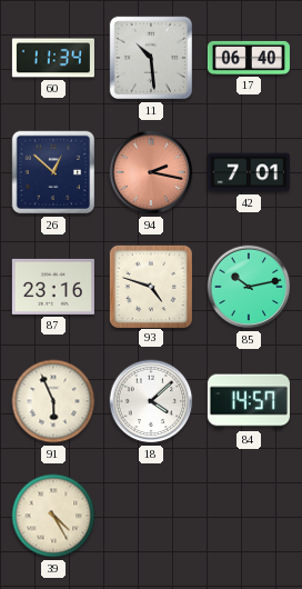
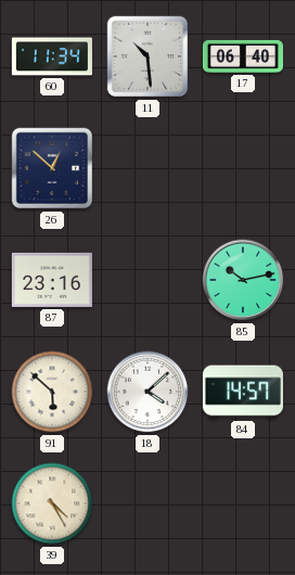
94: 2:17 -> none
42: 7:01 -> none
93: 4:48 -> none
91: 5:56 -> 5:52
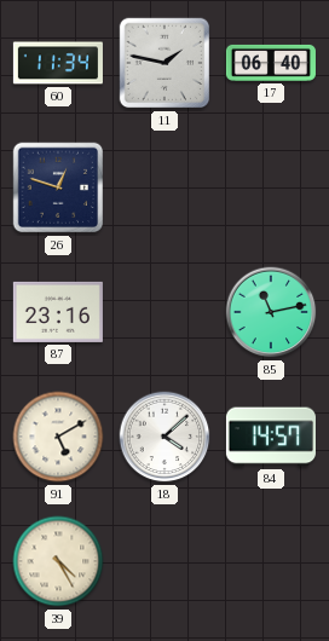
11: 10:29 -> 1:47
26: 12:52 -> 12:48
85: 10:13 -> 11:13
91: 5:52 -> 5:10
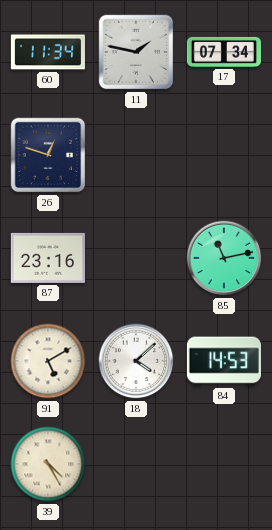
17: 06:40 -> 07:34
84: 14:57 -> 14:53
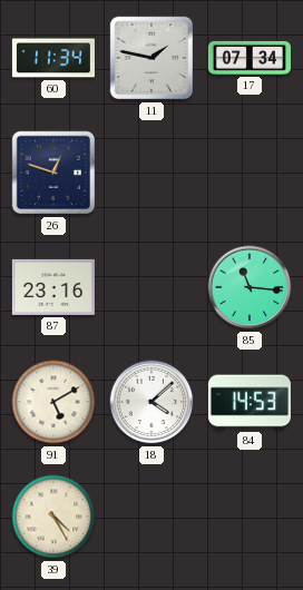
85: 11:13 -> 11:16
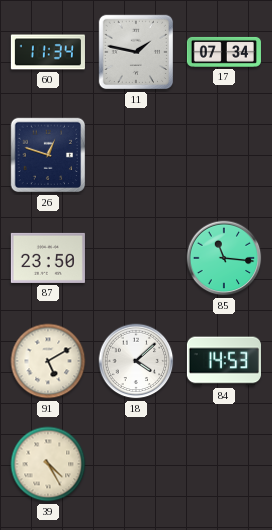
87: 23:16 -> 23:50
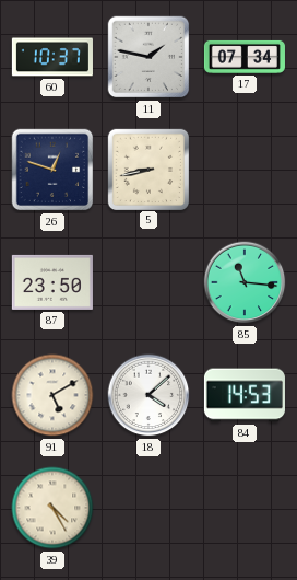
60: 11:34 -> 10:37
5: none -> 8:43
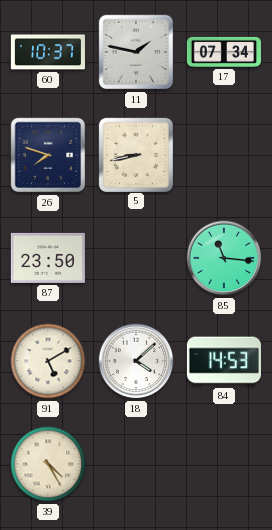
26: 12:48 -> 7:48
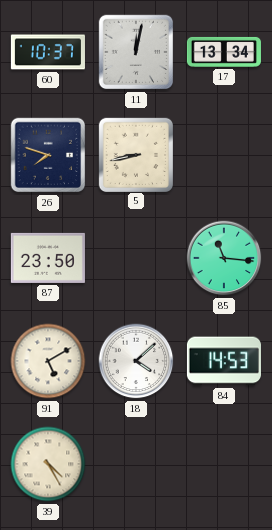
11: 1:47 -> 12:02
17: 07:34 -> 13:34
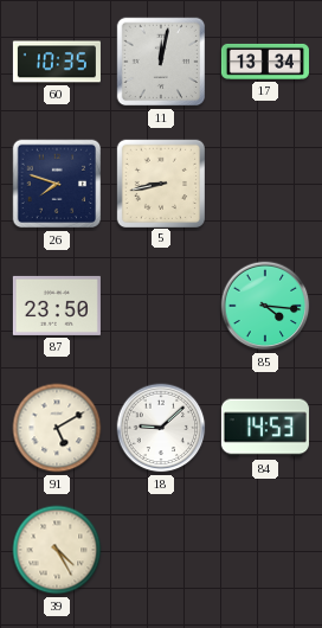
60: 10:37 -> 10:35
85: 11:16 -> 4:16
18: 4:08 -> 9:08
